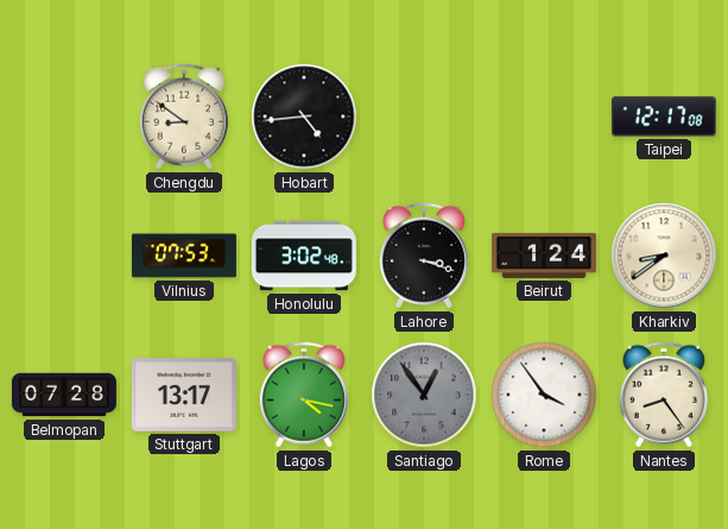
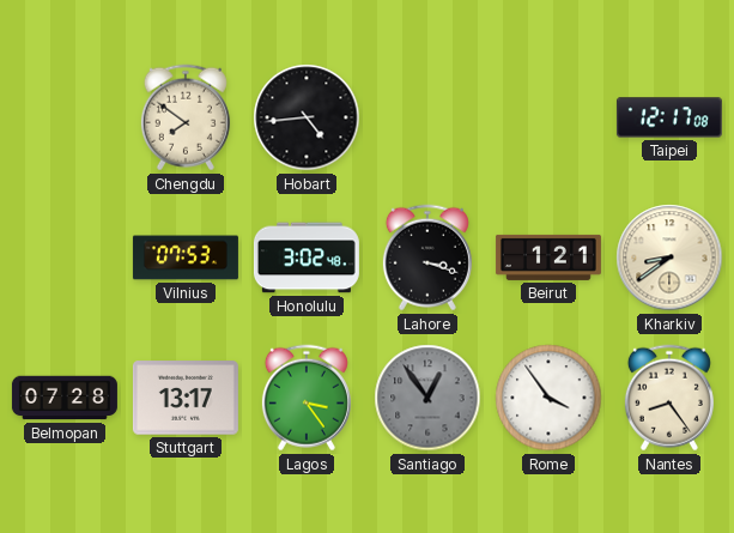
Chengdu: 8:51 -> 7:51
Beirut: 1:24 -> 1:21
Lagos: 4:17 -> 3:24
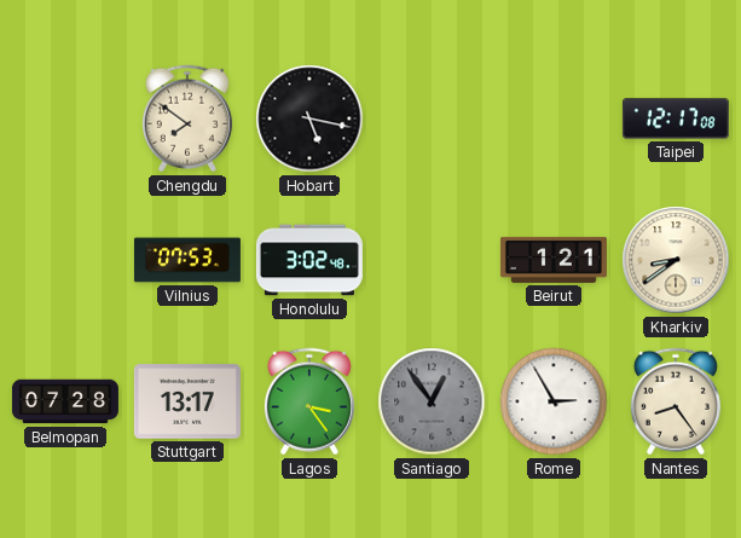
Hobart: 4:44 -> 5:17
Lahore: 3:18 -> none
Rome: 3:54 -> 2:55
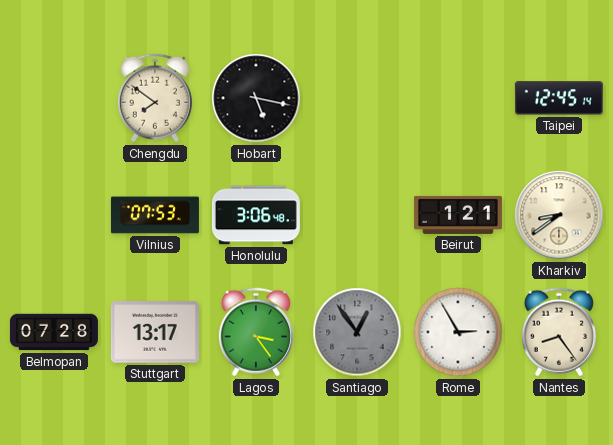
Taipei: 12:17 -> 12:45
Honolulu: 3:02 -> 3:06
